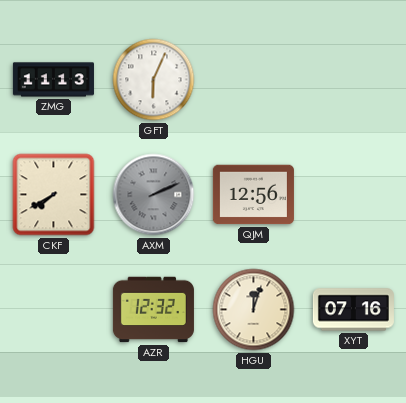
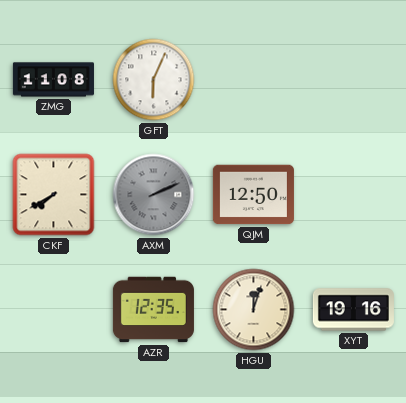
ZMG: 11:13 -> 11:08
QJM: 12:56 -> 12:50
AZR: 12:32 -> 12:35
XYT: 07:16 -> 19:16
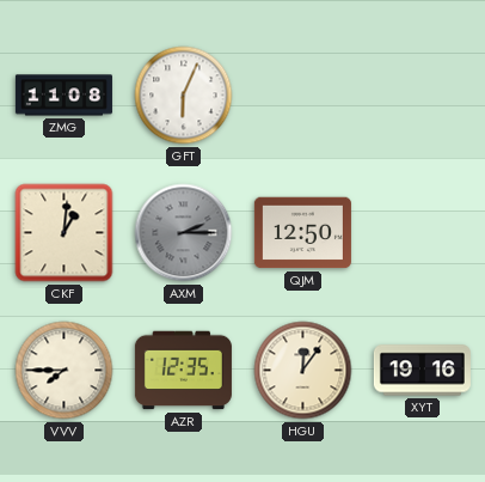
CKF: 7:40 -> 1:01
AXM: 2:11 -> 2:15
VVV: none -> 7:45
HGU: 12:03 -> 12:06
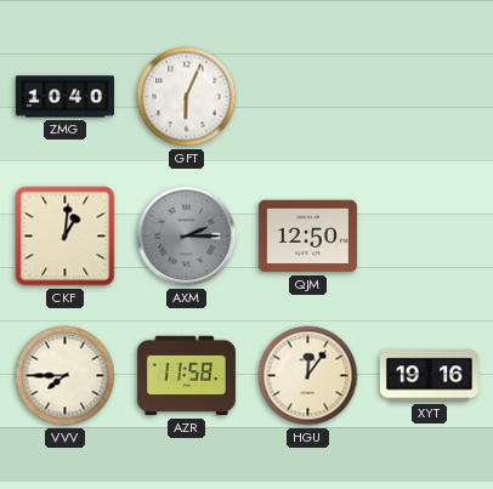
ZMG: 11:08 -> 10:40
AZR: 12:35 -> 11:58
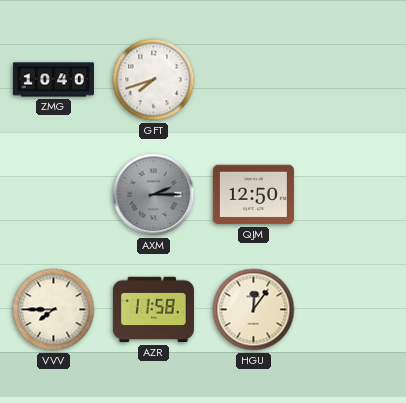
GFT: 6:04 -> 7:42
CKF: 1:01 -> none
XYT: 19:16 -> none
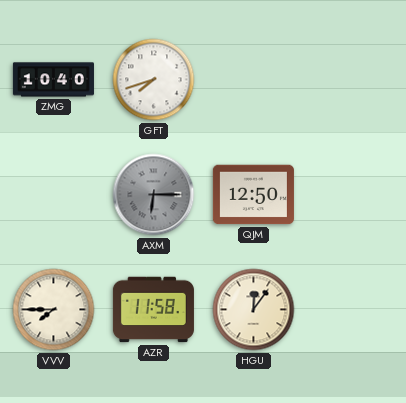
AXM: 2:15 -> 6:15
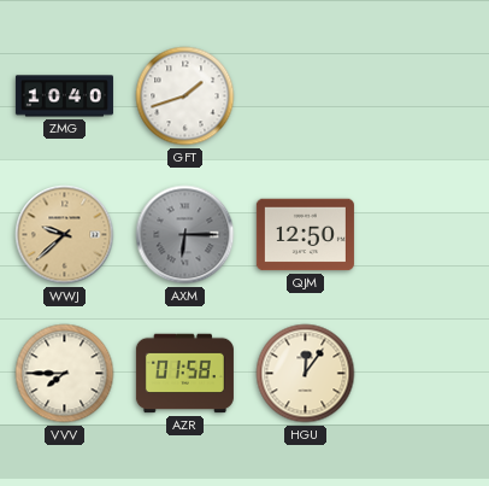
GFT: 7:42 -> 1:42
WWJ: none -> 9:38
AZR: 11:58 -> 01:58
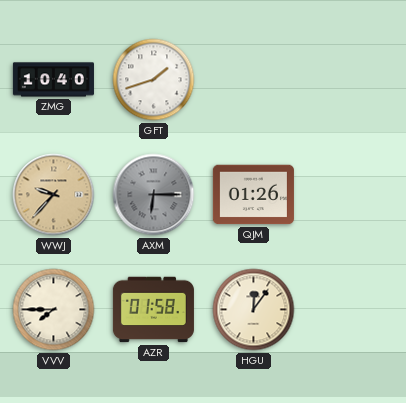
WWJ: 9:38 -> 9:37
QJM: 12:50 -> 01:26
